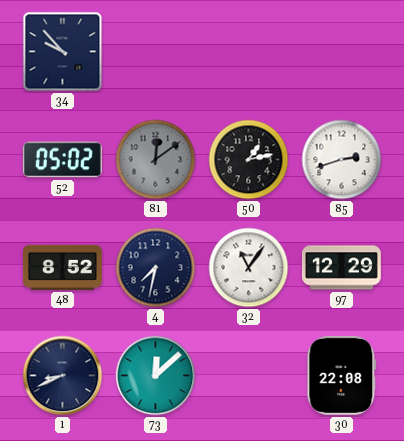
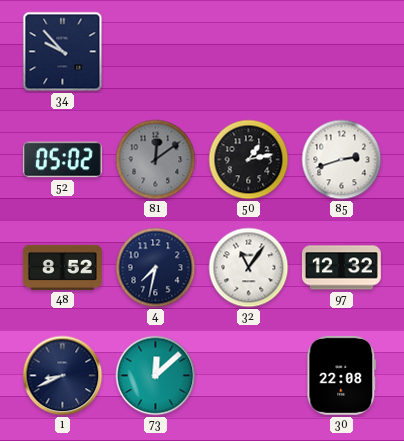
97: 12:29 -> 12:32
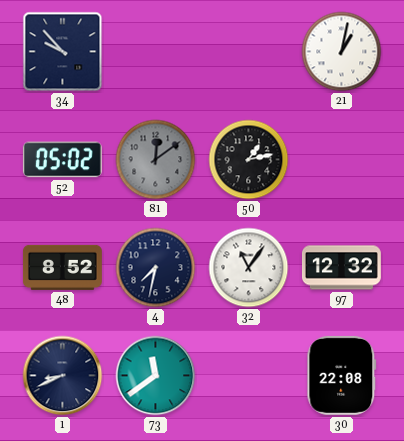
21: none -> 1:02
85: 2:42 -> none
73: 12:08 -> 11:39
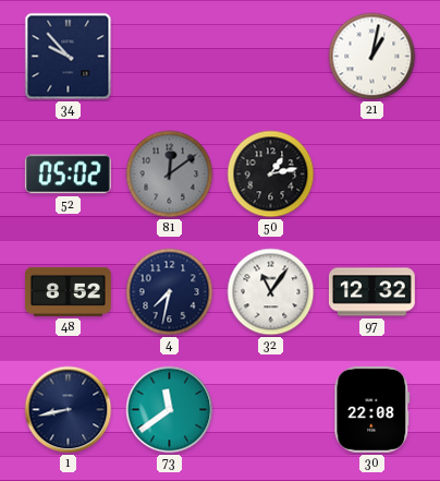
1: 8:41 -> 8:43
